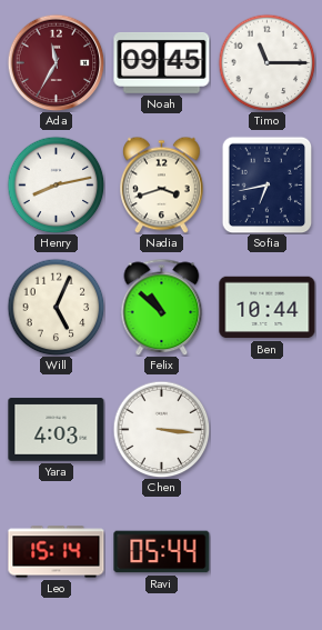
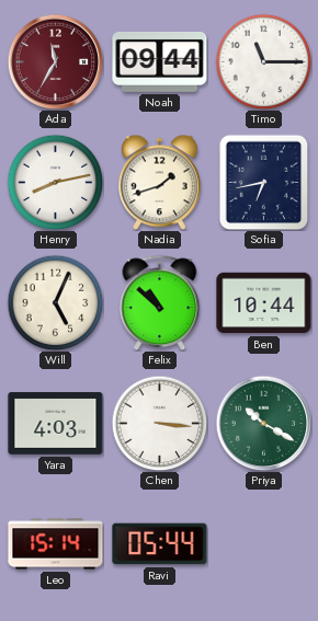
Noah: 09:45 -> 09:44
Nadia: 3:42 -> 1:42
Priya: none -> 10:20
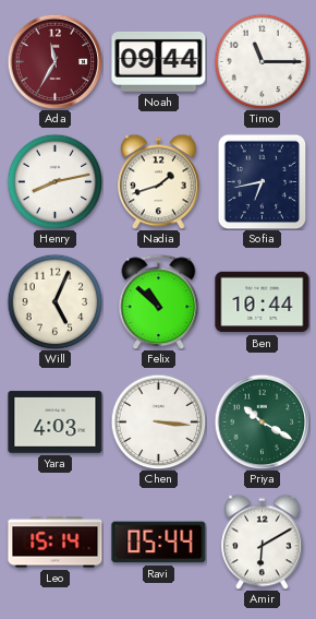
Amir: none -> 6:10
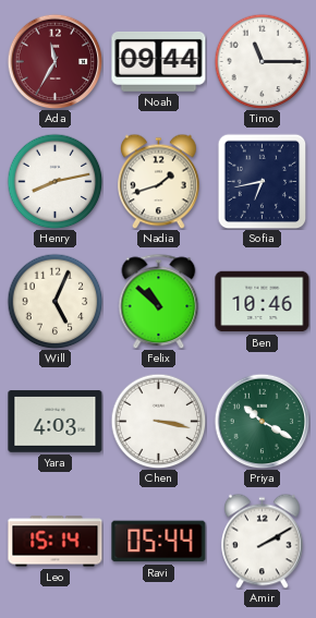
Ben: 10:44 -> 10:46
Chen: 3:16 -> 3:17
Amir: 6:10 -> 2:10
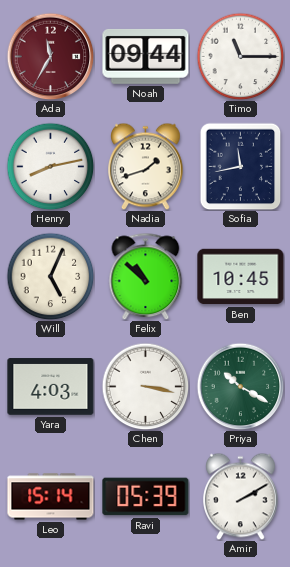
Sofia: 6:43 -> 11:43
Ben: 10:46 -> 10:45
Ravi: 05:44 -> 05:39
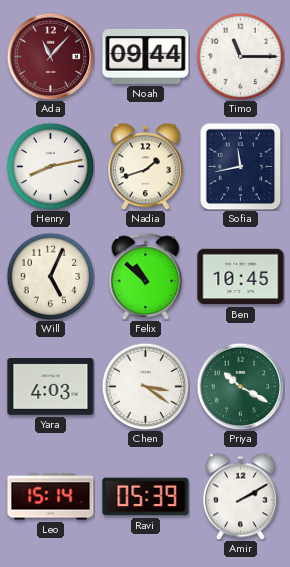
Ada: 11:35 -> 11:07
Chen: 3:17 -> 3:21
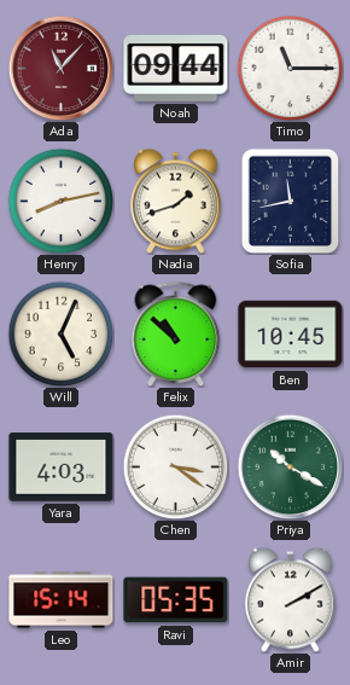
Ravi: 05:39 -> 05:35
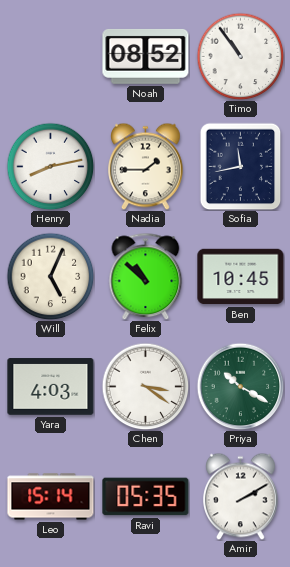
Ada: 11:07 -> none
Noah: 09:44 -> 08:52
Timo: 11:15 -> 10:54
Nadia: 1:42 -> 1:45
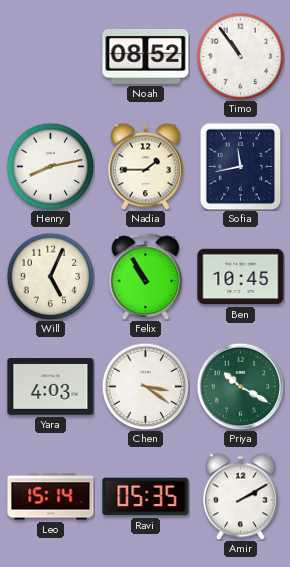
Felix: 10:52 -> 10:55
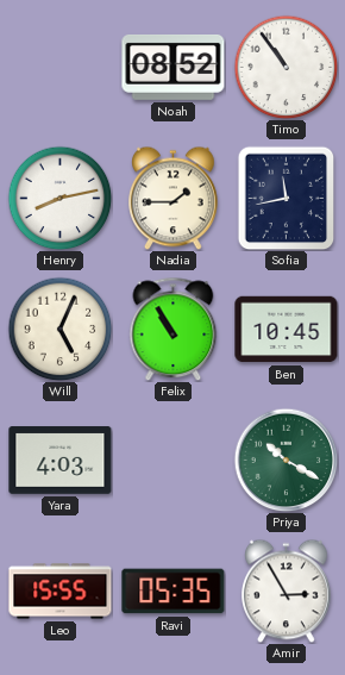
Chen: 3:21 -> none
Leo: 15:14 -> 15:55
Amir: 2:10 -> 2:55
